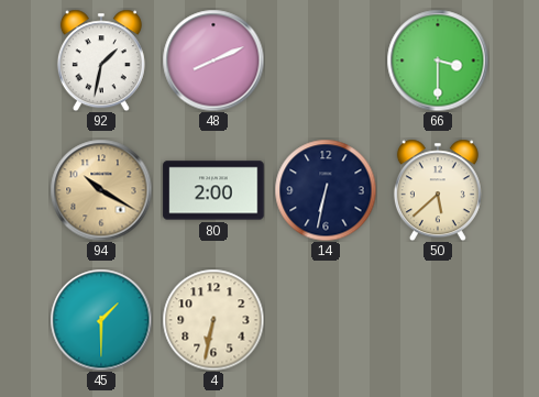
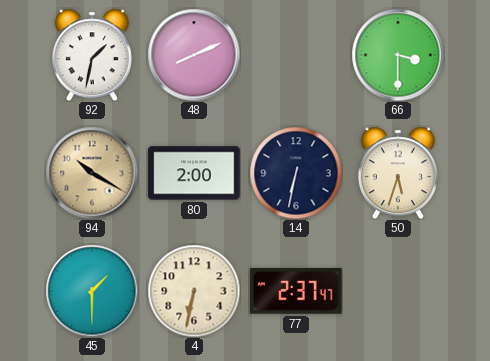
50: 5:38 -> 5:33
77: none -> 2:37
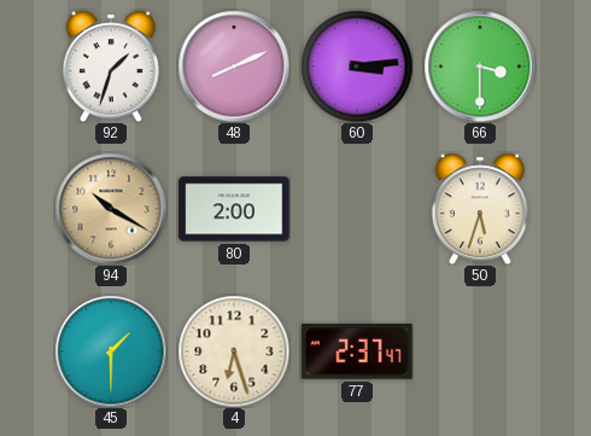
92: 1:32 -> 1:33
60: none -> 3:14
14: 6:32 -> none
4: 6:32 -> 6:27
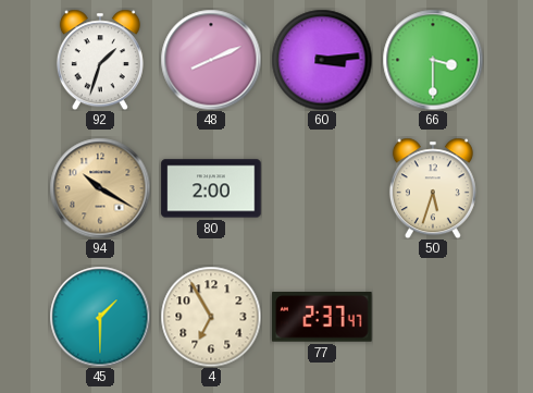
4: 6:27 -> 6:55
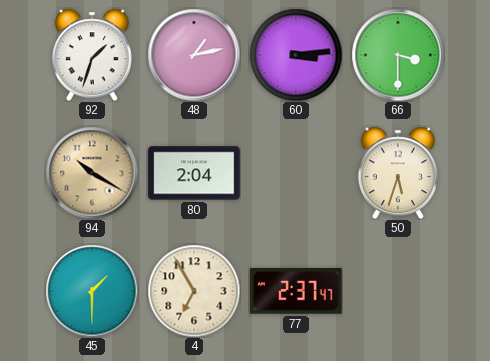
48: 8:11 -> 1:13
80: 2:00 -> 2:04
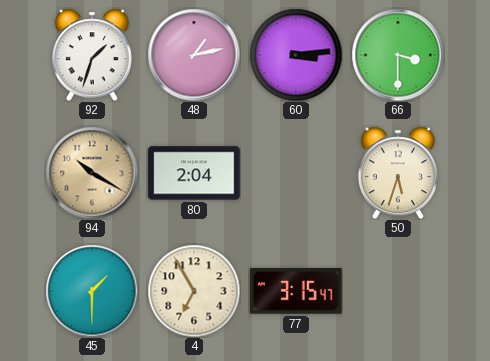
77: 2:37 -> 3:15
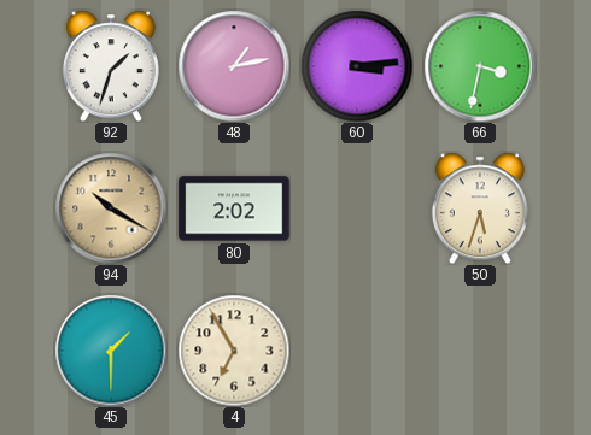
66: 3:30 -> 3:32
80: 2:04 -> 2:02
77: 3:15 -> none
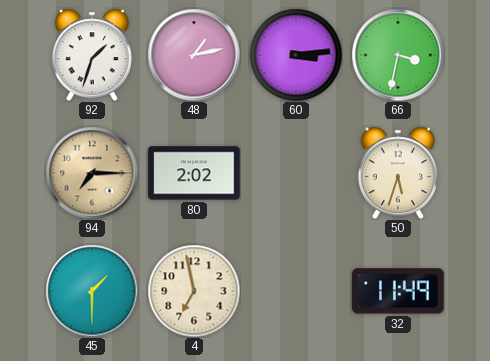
94: 10:20 -> 7:15
4: 6:55 -> 6:58
32: none -> 11:49
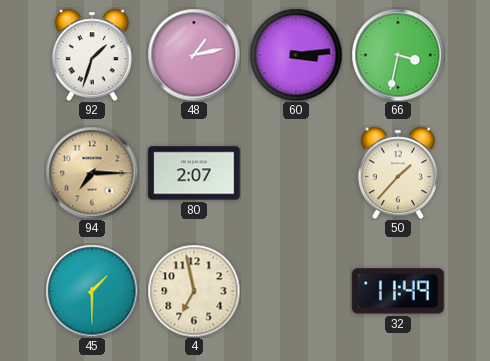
80: 2:02 -> 2:07
50: 5:33 -> 1:37
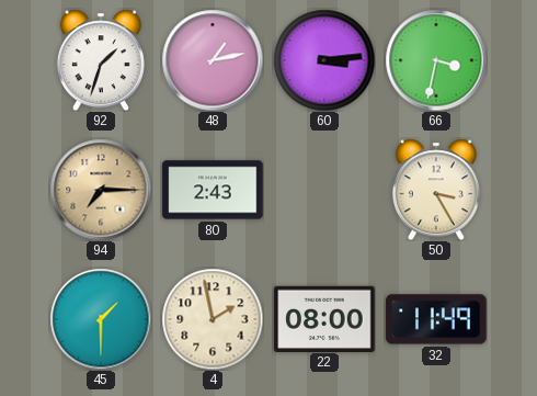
80: 2:07 -> 2:43
50: 1:37 -> 3:25
4: 6:58 -> 1:58
22: none -> 08:00
